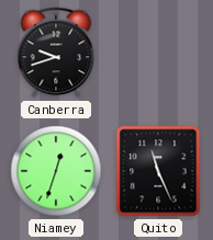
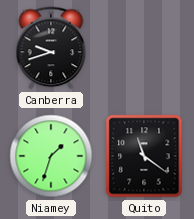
Niamey: 12:33 -> 1:33
Quito: 11:26 -> 11:21
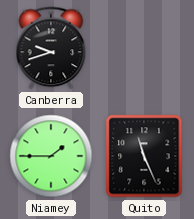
Niamey: 1:33 -> 1:45
Quito: 11:21 -> 11:26
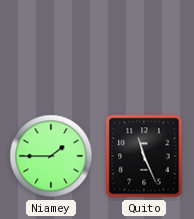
Canberra: 9:42 -> none
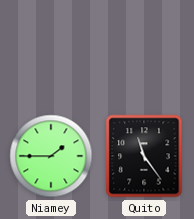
Quito: 11:26 -> 11:24
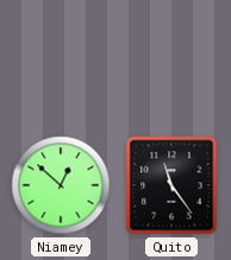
Niamey: 1:45 -> 12:52
